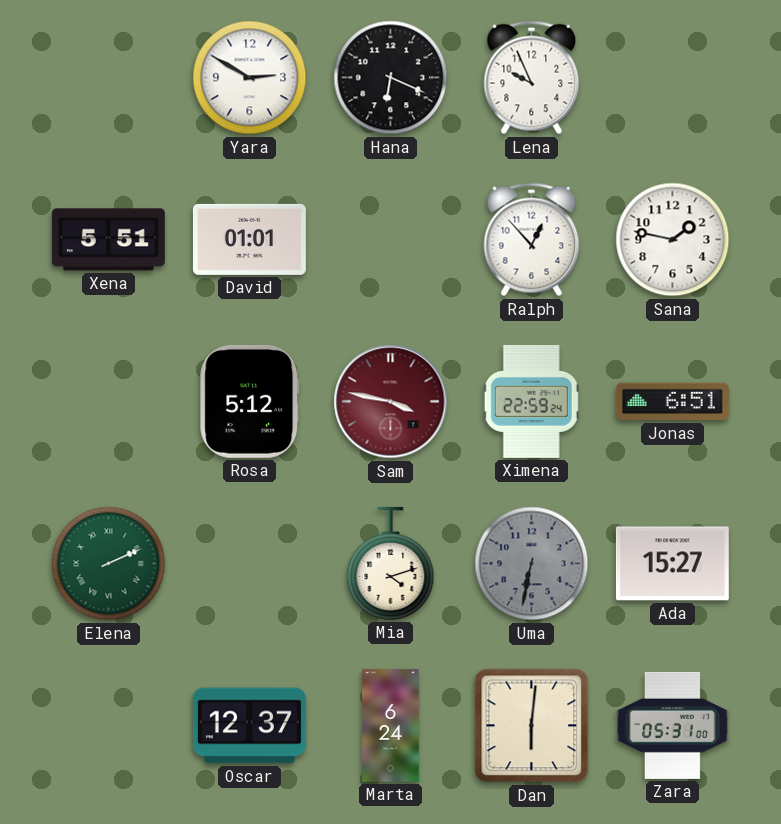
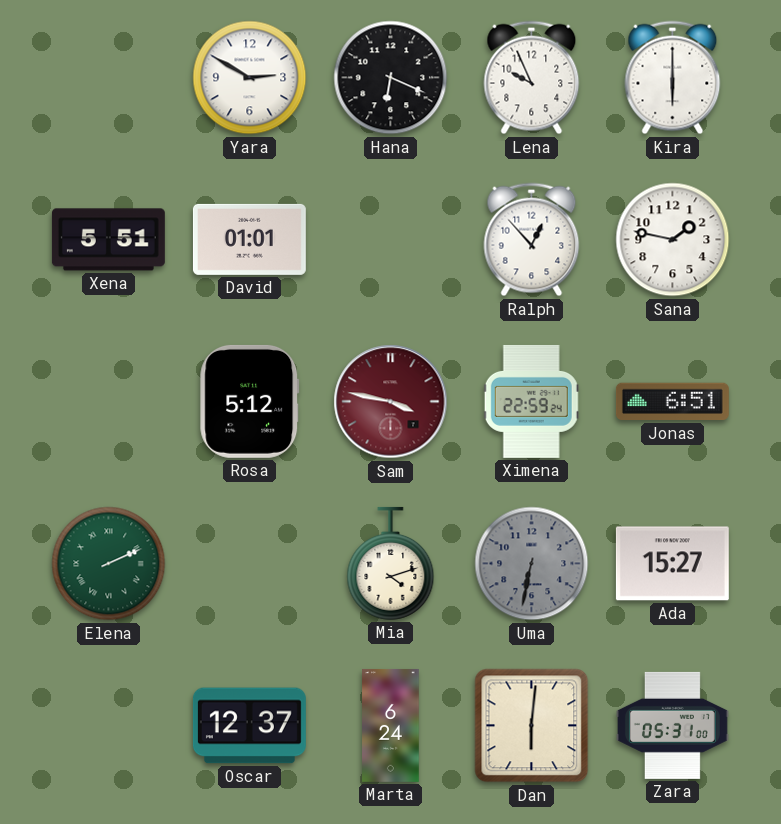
Kira: none -> 6:00
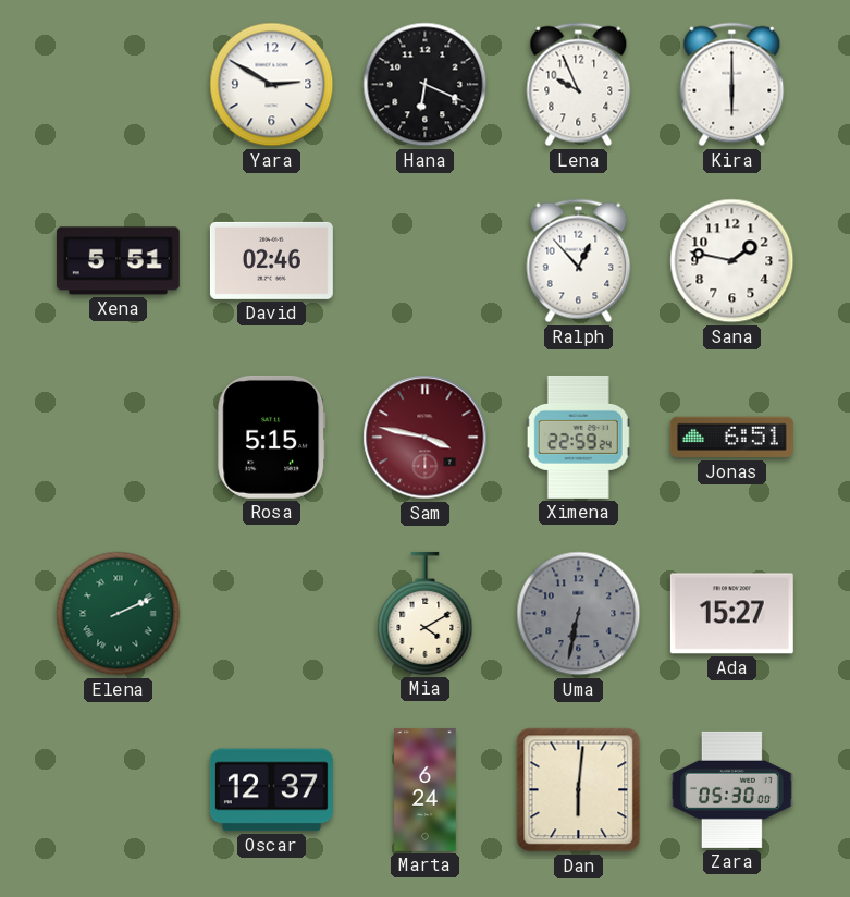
David: 01:01 -> 02:46
Rosa: 5:12 -> 5:15
Mia: 4:12 -> 4:10
Zara: 05:31 -> 05:30
